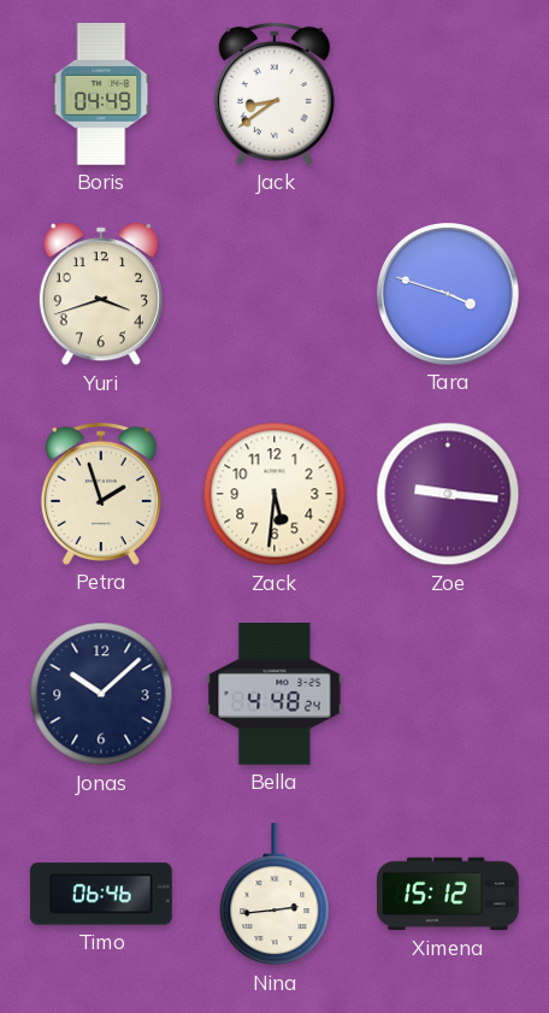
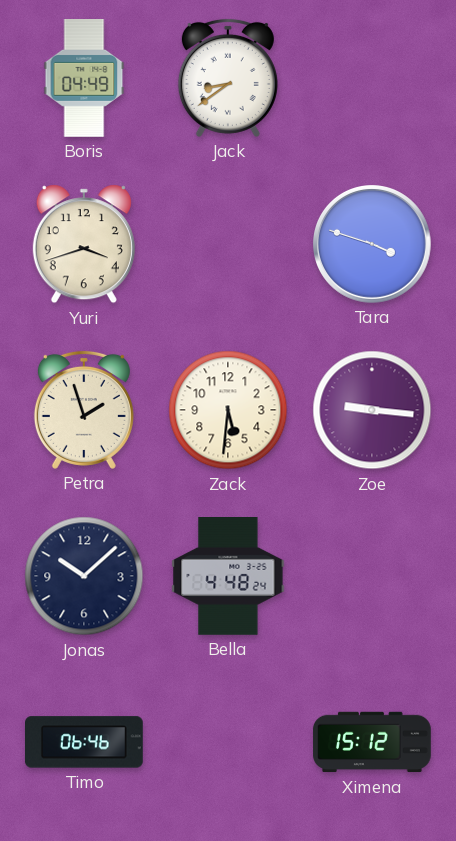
Nina: 2:44 -> none
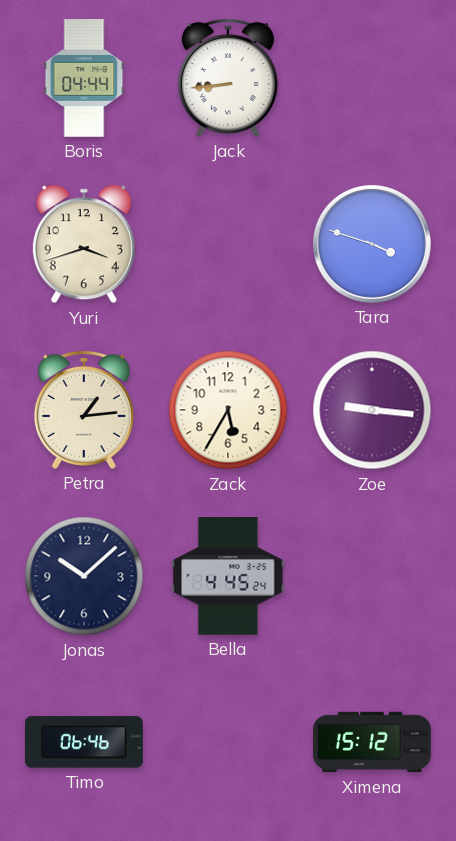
Boris: 04:49 -> 04:44
Jack: 8:39 -> 8:44
Petra: 1:57 -> 1:14
Zack: 5:31 -> 5:35
Bella: 4:48 -> 4:45
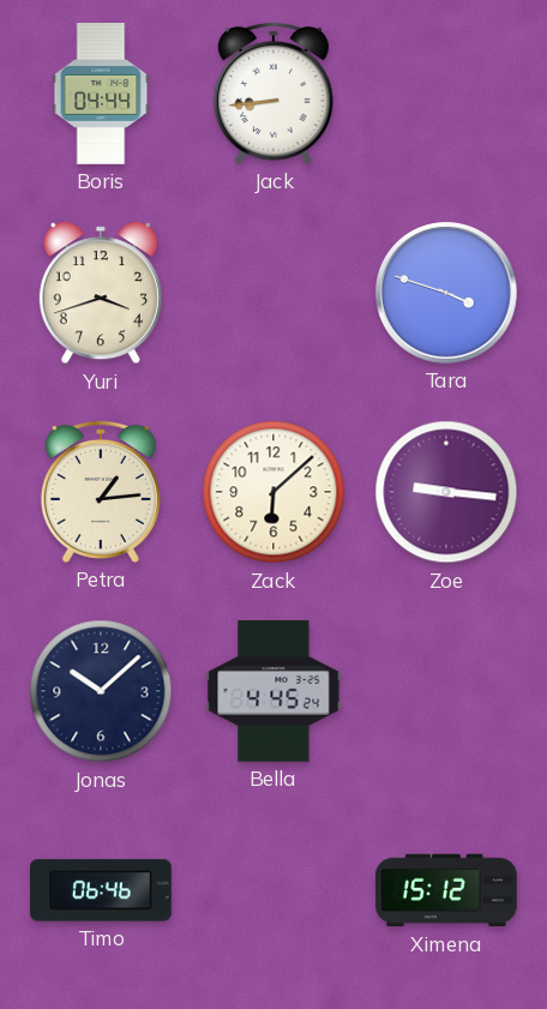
Zack: 5:35 -> 6:08
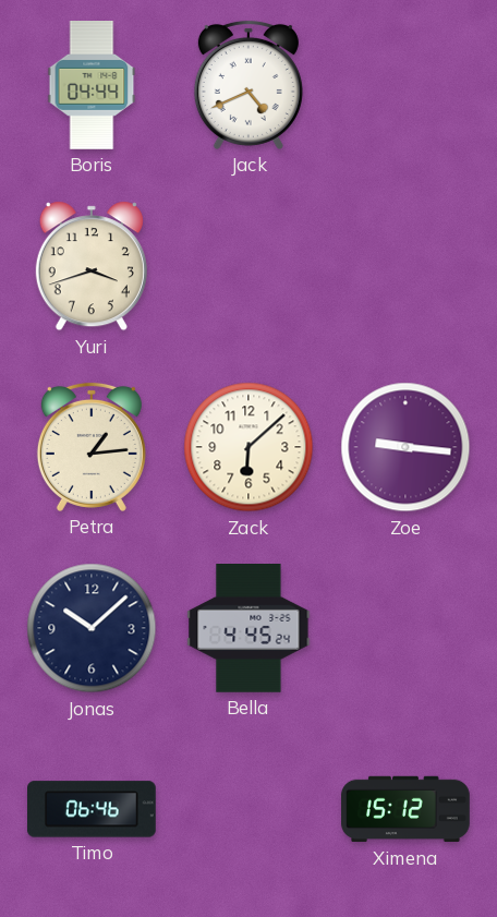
Jack: 8:44 -> 4:41
Tara: 3:48 -> none
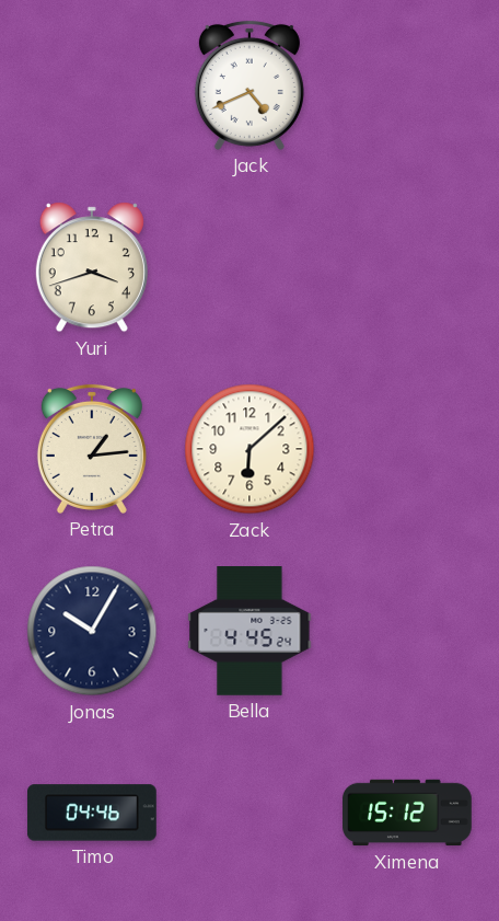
Boris: 04:44 -> none
Zoe: 9:16 -> none
Jonas: 10:08 -> 10:05
Timo: 06:46 -> 04:46
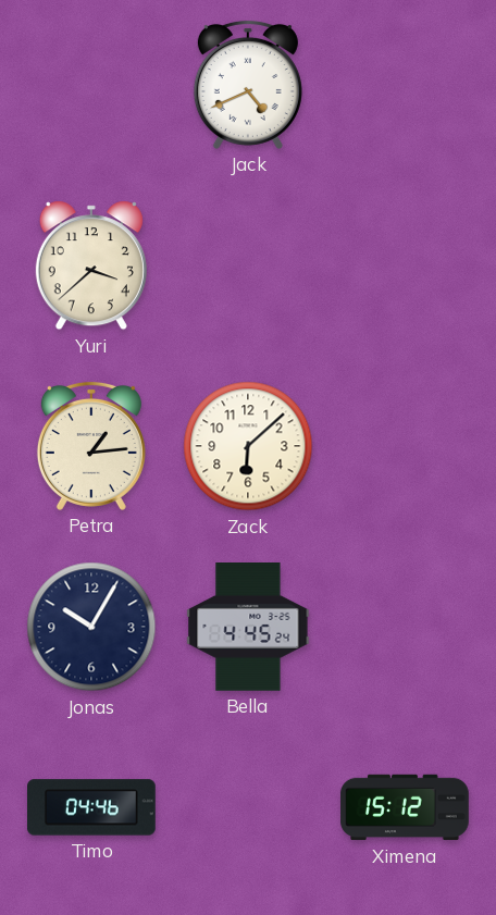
Yuri: 3:42 -> 3:38
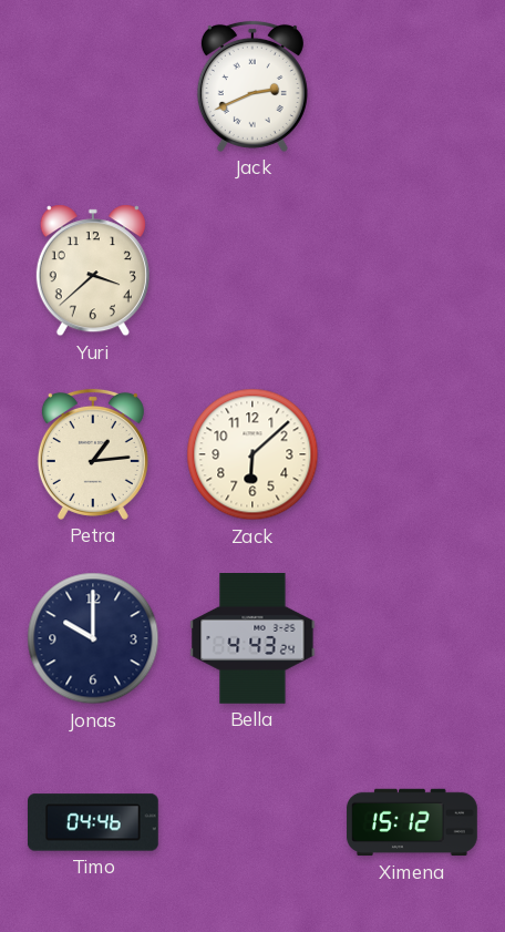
Jack: 4:41 -> 2:41
Jonas: 10:05 -> 10:00
Bella: 4:45 -> 4:43
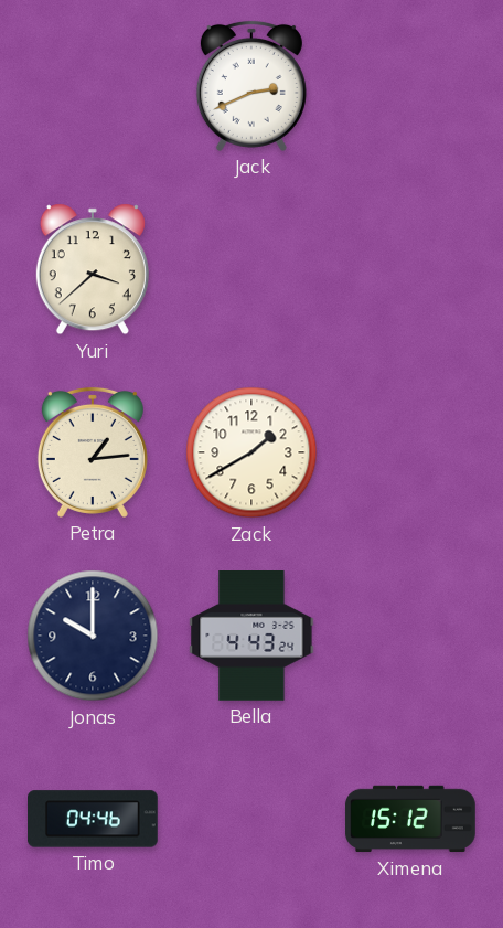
Zack: 6:08 -> 1:40
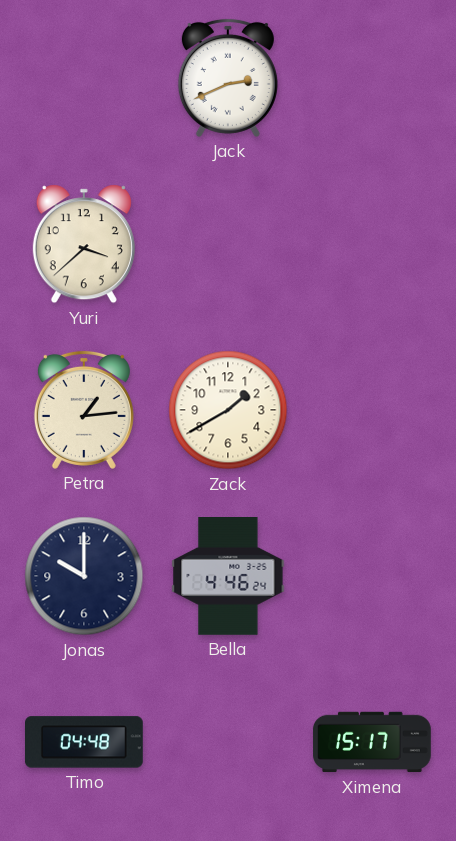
Bella: 4:43 -> 4:46
Timo: 04:46 -> 04:48
Ximena: 15:12 -> 15:17
